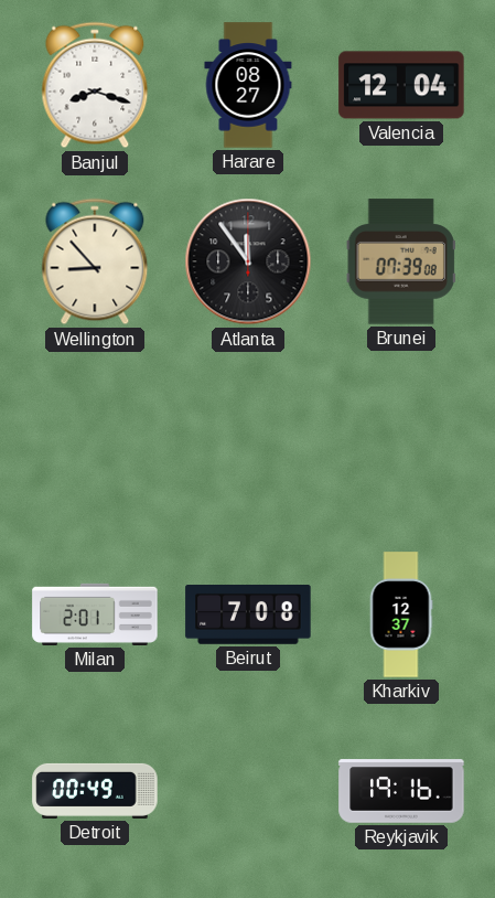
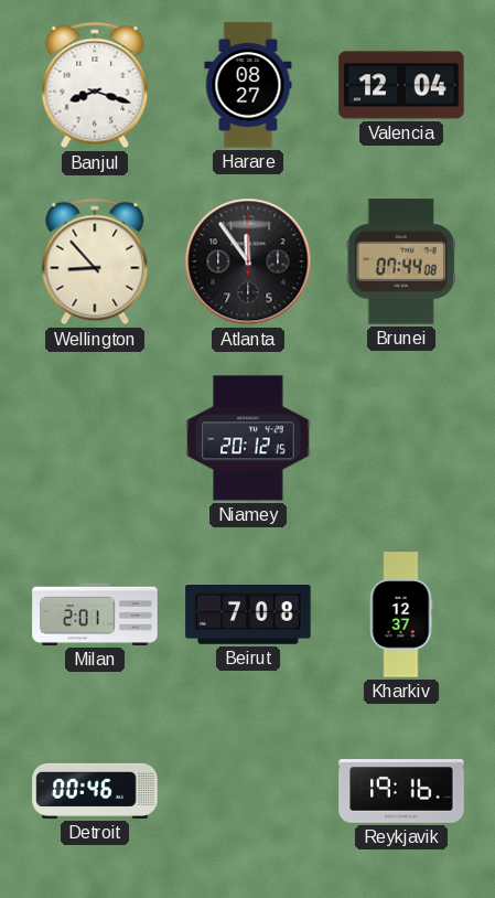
Brunei: 07:39 -> 07:44
Niamey: none -> 20:12
Detroit: 00:49 -> 00:46
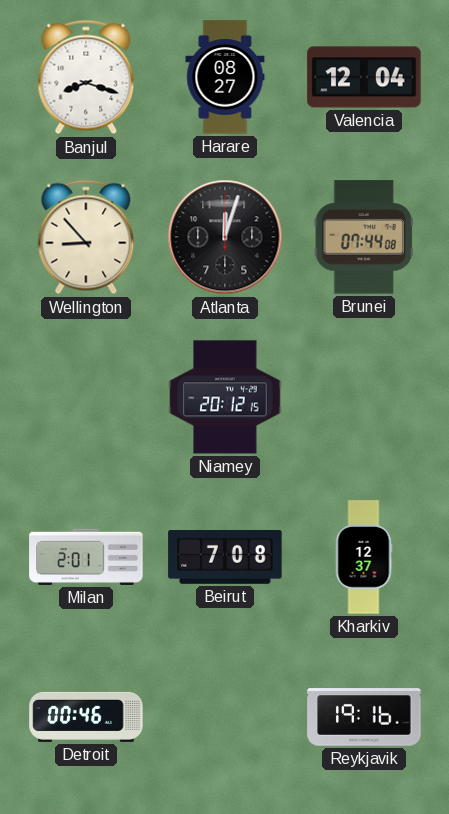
Atlanta: 11:54 -> 12:03
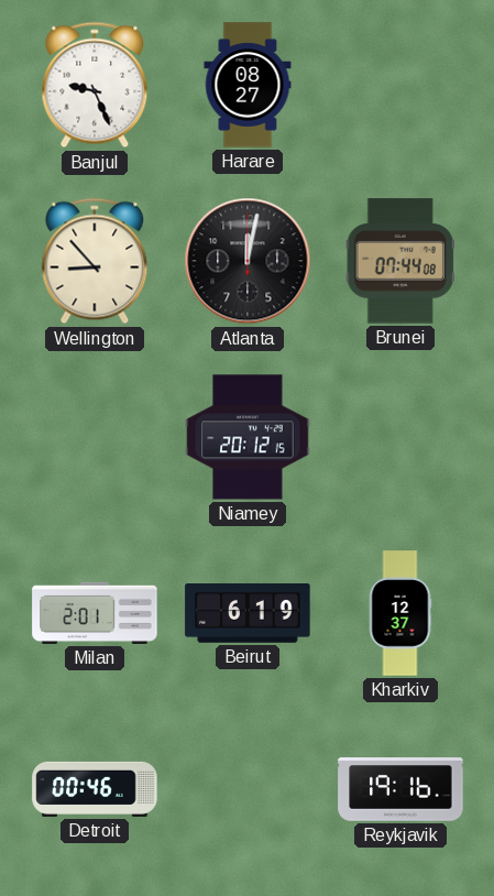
Banjul: 8:18 -> 9:26
Valencia: 12:04 -> none
Atlanta: 12:03 -> 12:02
Beirut: 7:08 -> 6:19
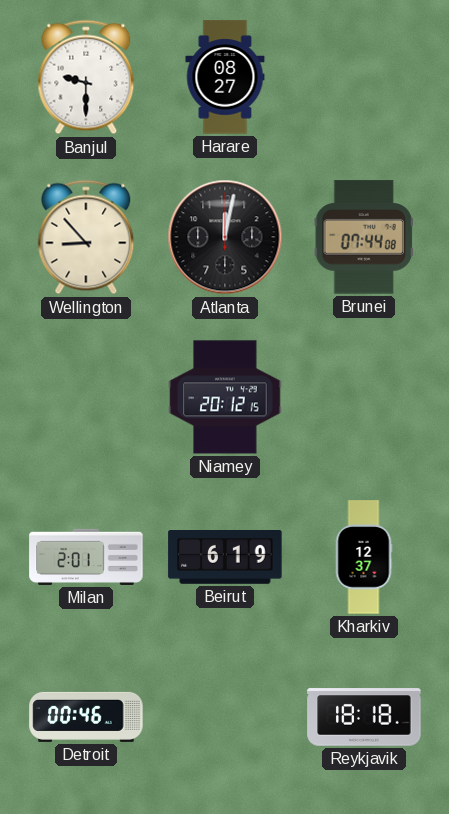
Banjul: 9:26 -> 9:30
Reykjavik: 19:16 -> 18:18
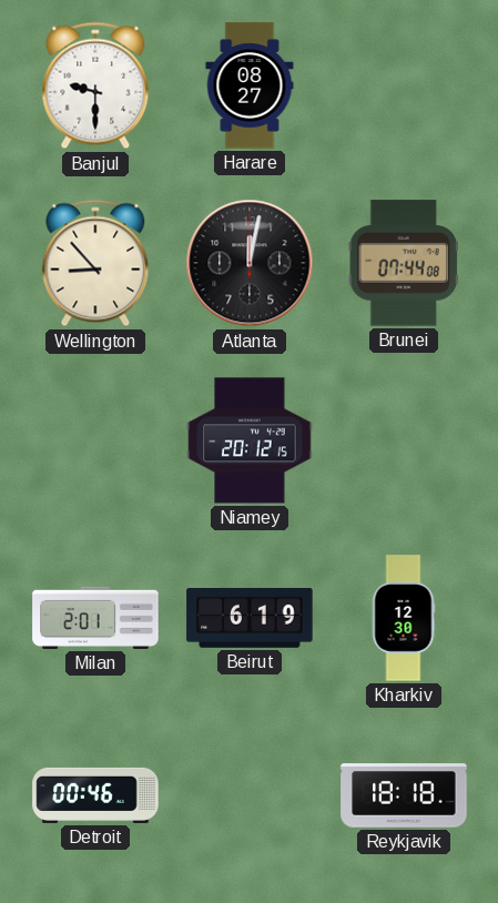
Kharkiv: 12:37 -> 12:30
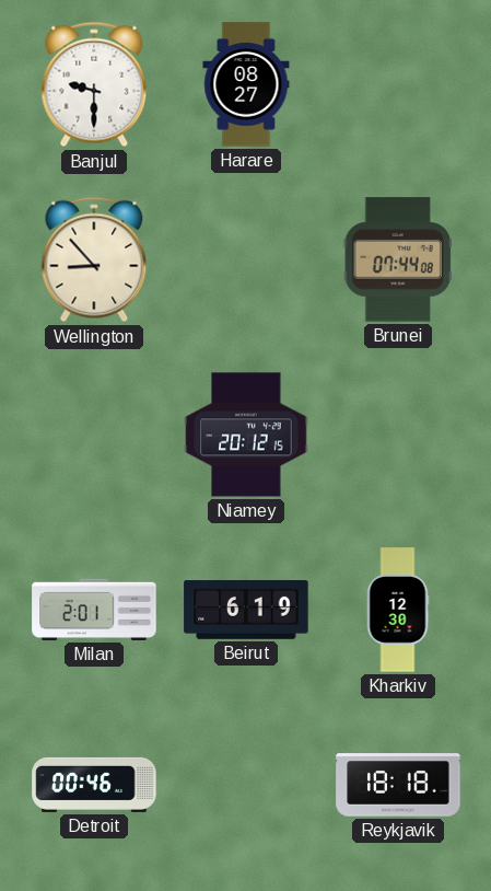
Atlanta: 12:02 -> none
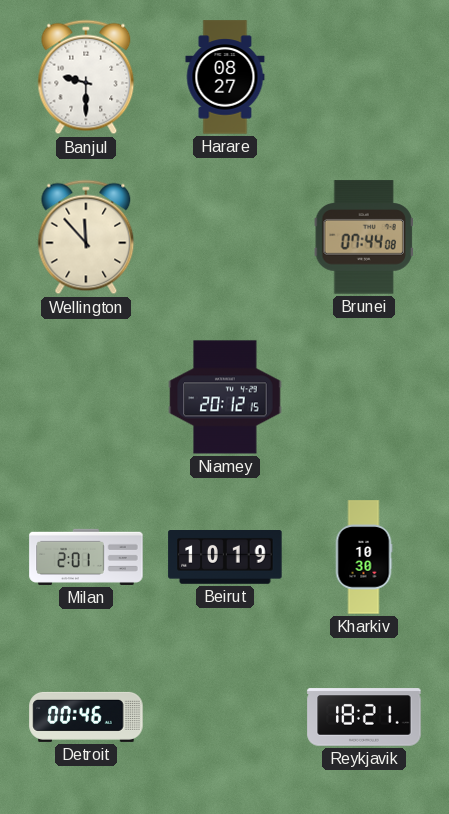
Wellington: 8:53 -> 11:53
Beirut: 6:19 -> 10:19
Kharkiv: 12:30 -> 10:30
Reykjavik: 18:18 -> 18:21
